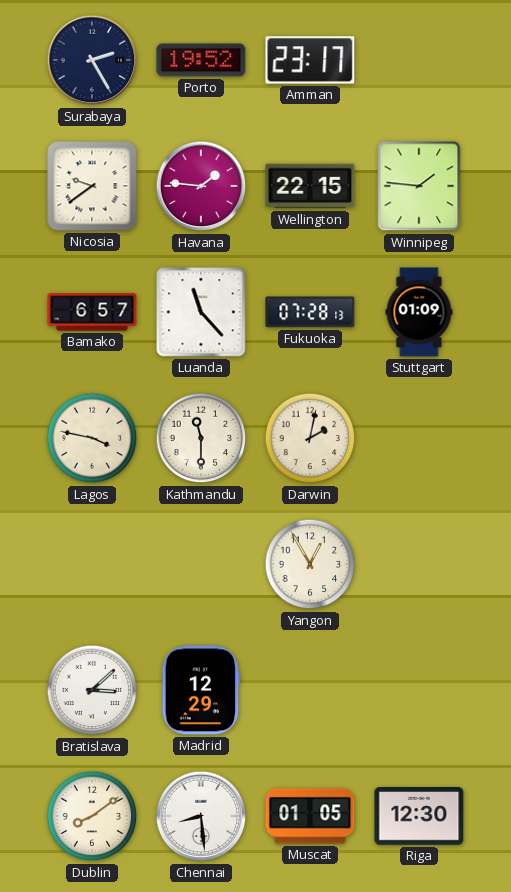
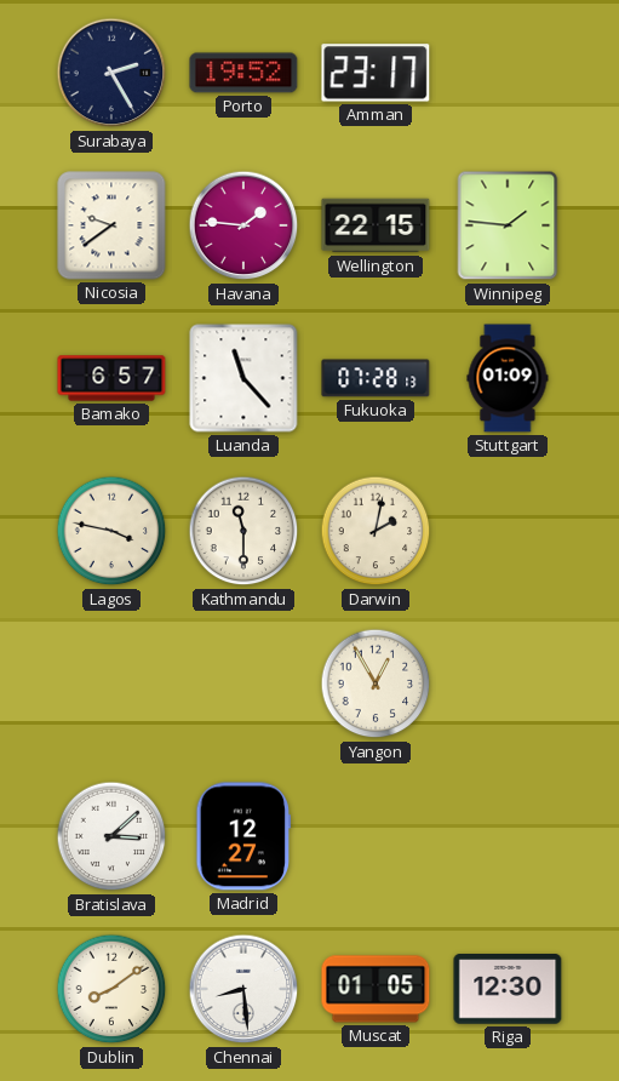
Madrid: 12:29 -> 12:27
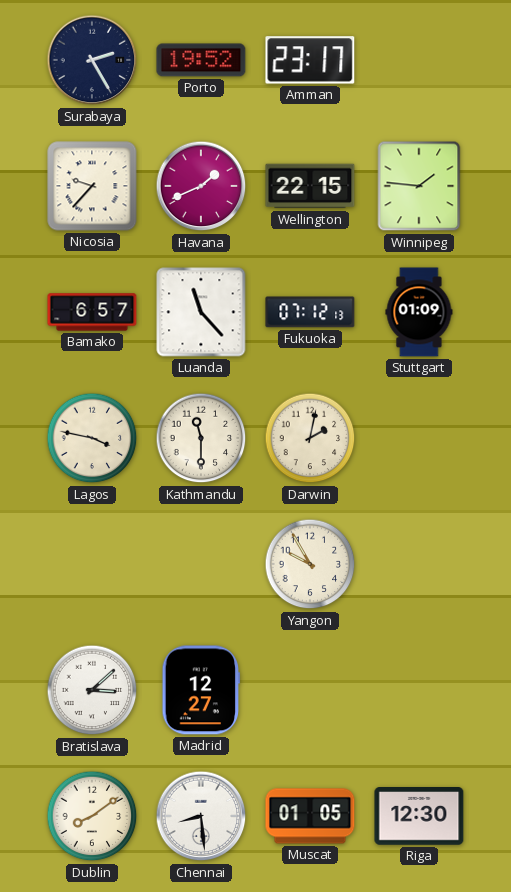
Nicosia: 9:39 -> 9:37
Havana: 1:46 -> 1:41
Fukuoka: 07:28 -> 07:12
Yangon: 12:55 -> 9:55
